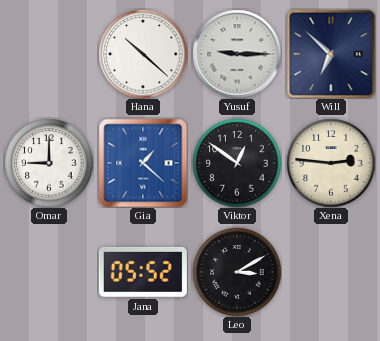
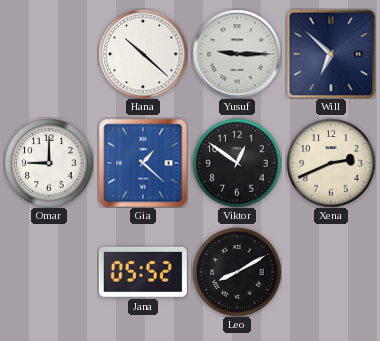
Xena: 2:46 -> 2:41
Leo: 3:10 -> 8:10
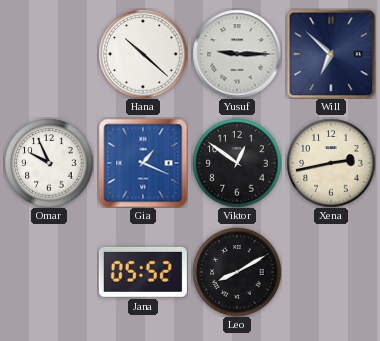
Omar: 9:00 -> 9:56
Gia: 1:22 -> 1:19
Xena: 2:41 -> 2:43
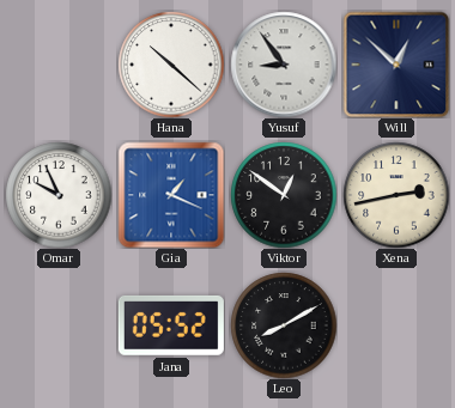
Yusuf: 9:15 -> 8:54
Will: 6:52 -> 12:52
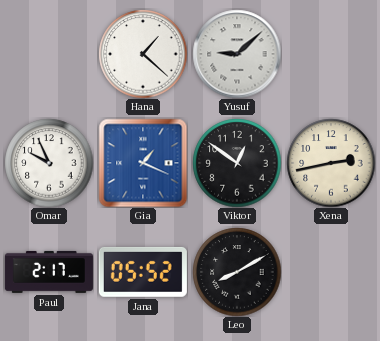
Hana: 10:22 -> 1:22
Yusuf: 8:54 -> 9:08
Will: 12:52 -> none
Paul: none -> 2:17
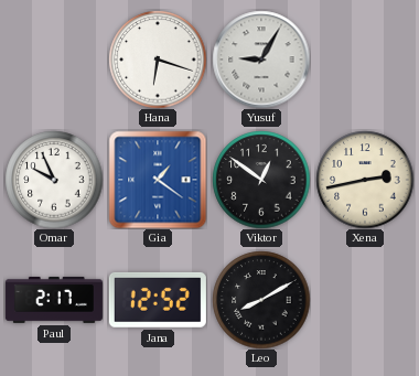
Hana: 1:22 -> 6:18
Yusuf: 9:08 -> 9:05
Gia: 1:19 -> 1:21
Jana: 05:52 -> 12:52
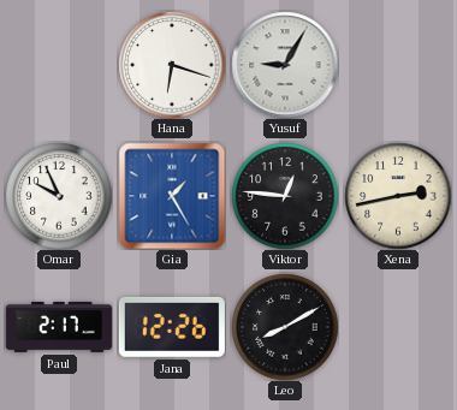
Gia: 1:21 -> 1:25
Viktor: 12:51 -> 12:46
Jana: 12:52 -> 12:26
